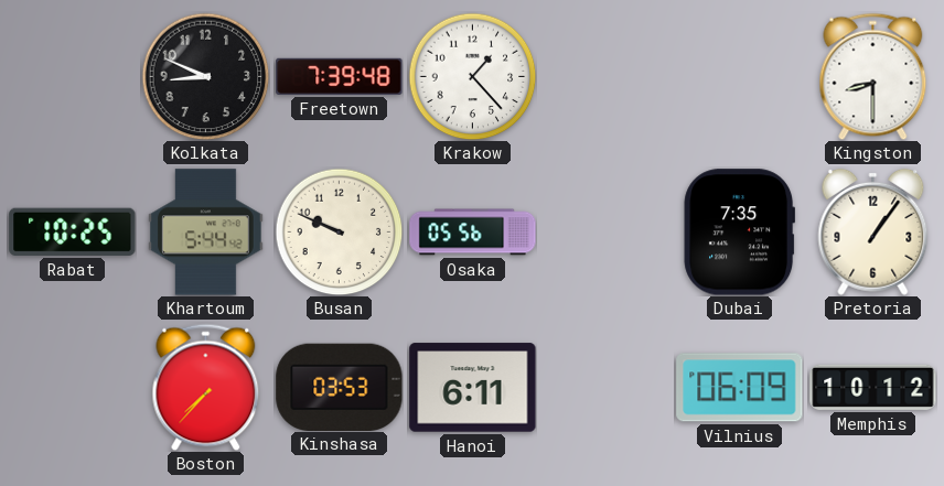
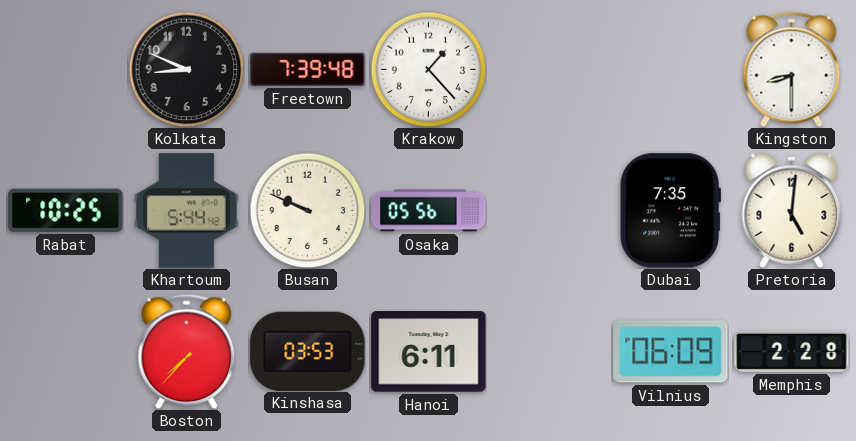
Pretoria: 1:06 -> 5:01
Memphis: 10:12 -> 2:28
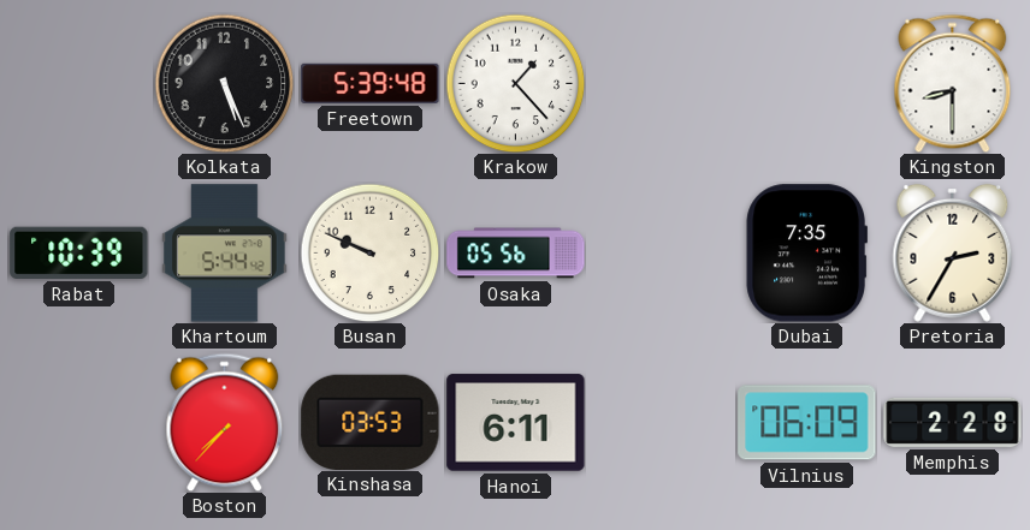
Kolkata: 8:49 -> 5:26
Freetown: 7:39 -> 5:39
Rabat: 10:25 -> 10:39
Pretoria: 5:01 -> 2:35
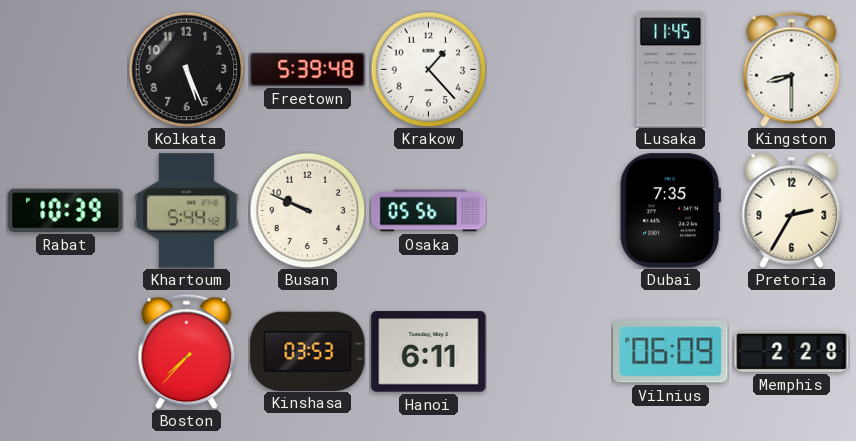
Lusaka: none -> 11:45
